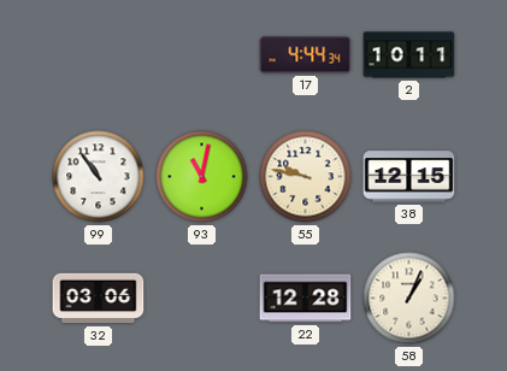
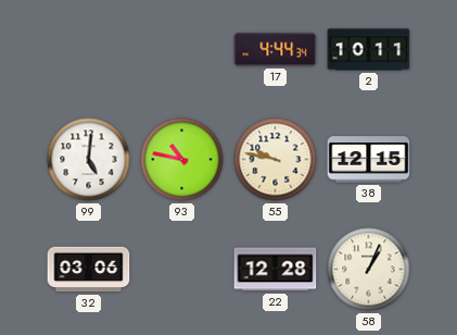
99: 10:54 -> 5:01
93: 11:02 -> 10:47
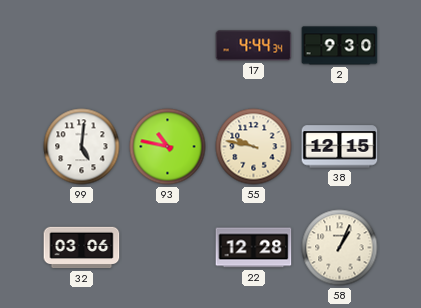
2: 10:11 -> 9:30
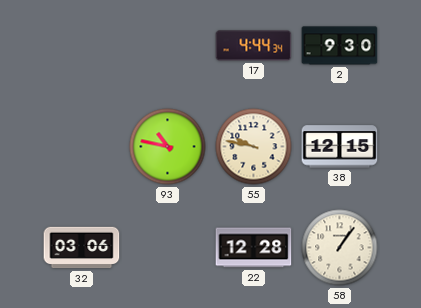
99: 5:01 -> none
58: 1:04 -> 1:06
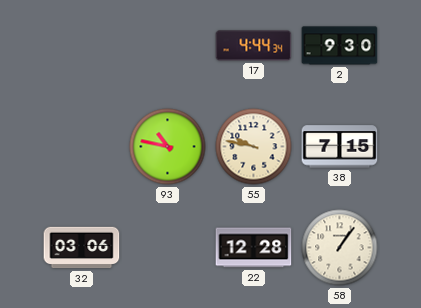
38: 12:15 -> 7:15
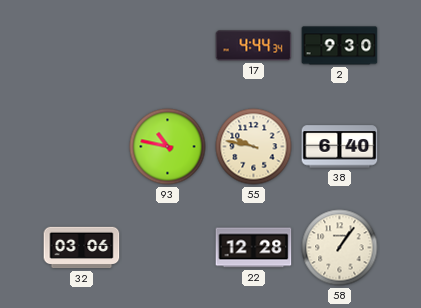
38: 7:15 -> 6:40
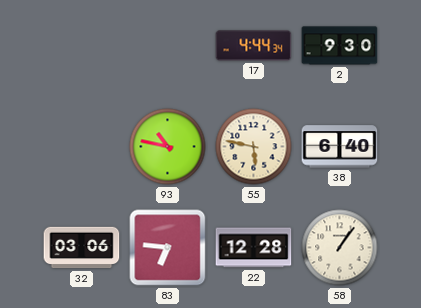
55: 9:47 -> 5:47
83: none -> 6:46
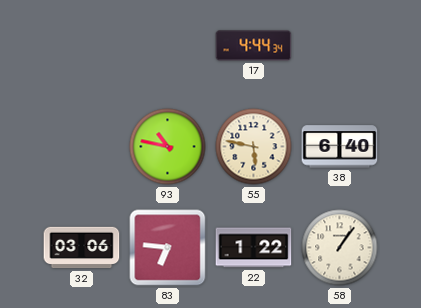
2: 9:30 -> none
22: 12:28 -> 1:22
